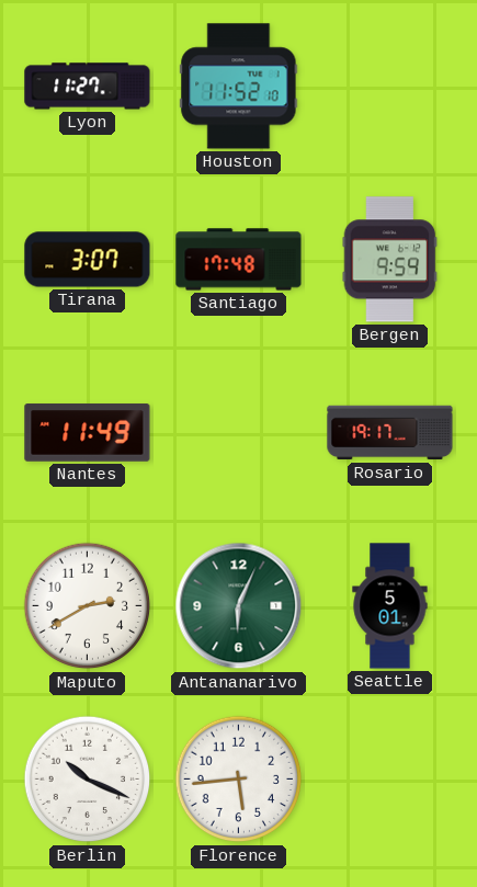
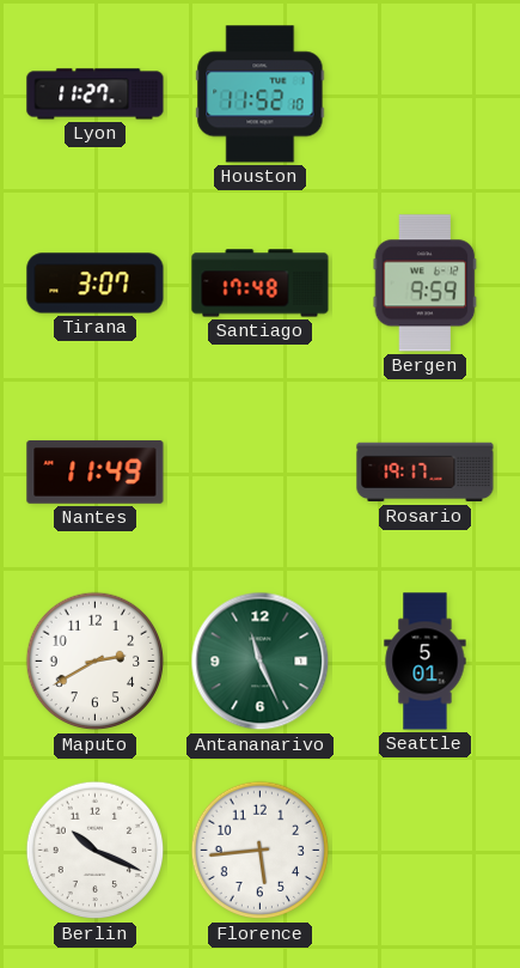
Antananarivo: 6:04 -> 11:26
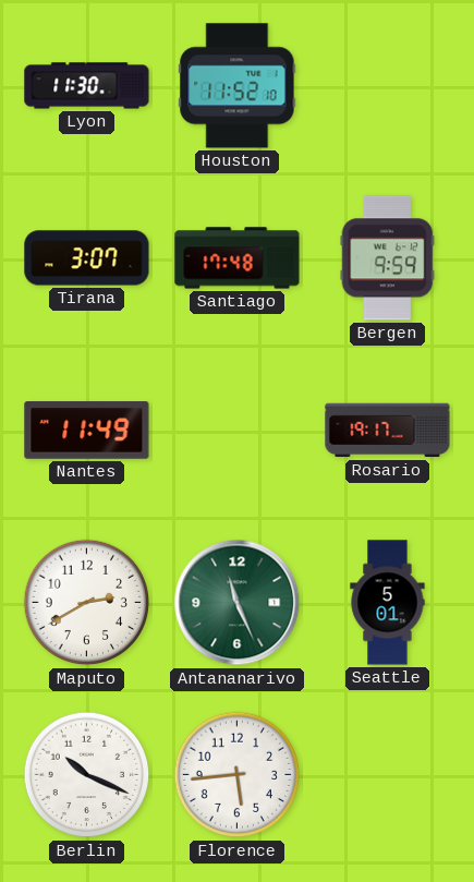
Lyon: 11:27 -> 11:30
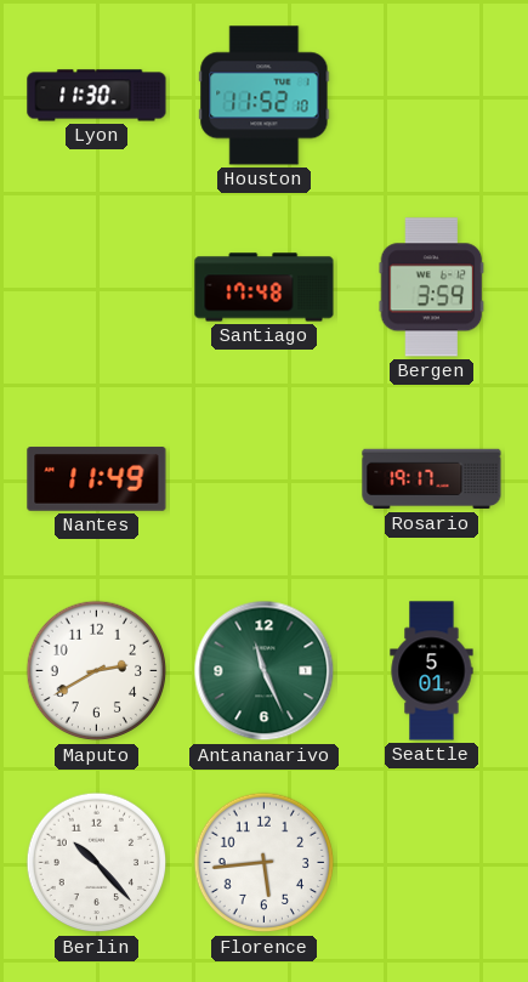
Tirana: 3:07 -> none
Bergen: 9:59 -> 3:59
Berlin: 10:19 -> 10:23
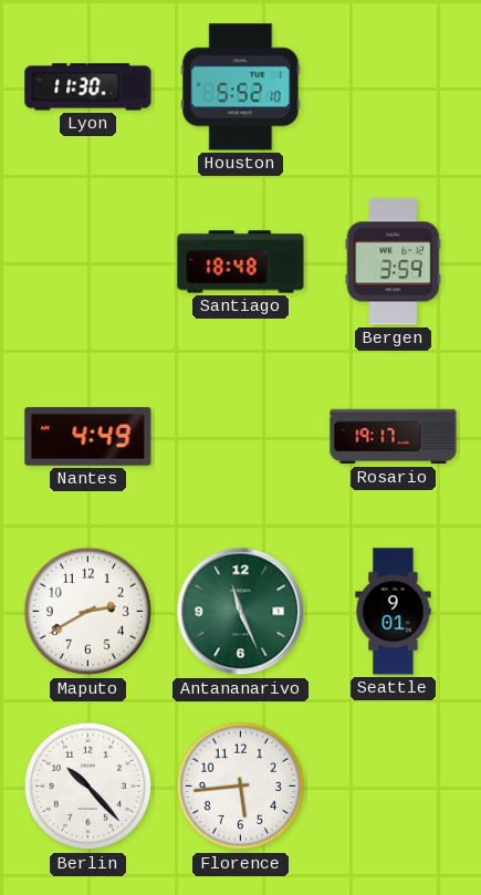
Houston: 11:52 -> 5:52
Santiago: 17:48 -> 18:48
Nantes: 11:49 -> 4:49
Seattle: 5:01 -> 9:01
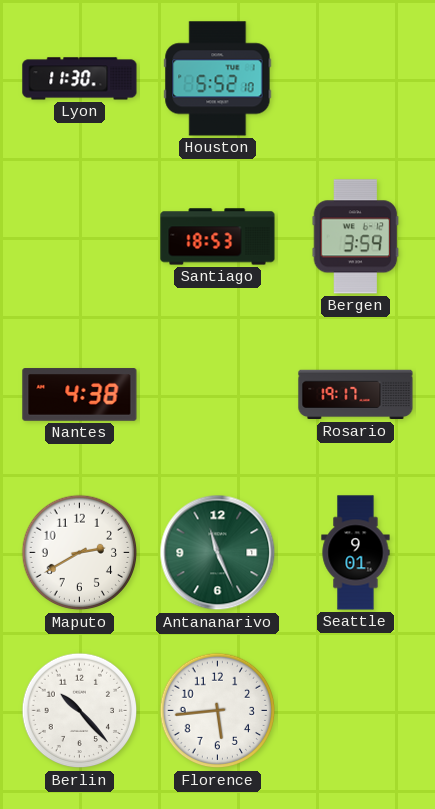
Santiago: 18:48 -> 18:53
Nantes: 4:49 -> 4:38
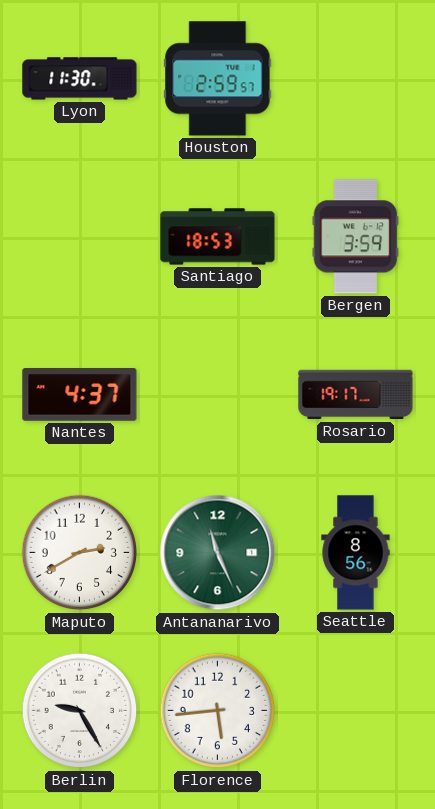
Houston: 5:52 -> 2:59
Nantes: 4:38 -> 4:37
Seattle: 9:01 -> 8:56
Berlin: 10:23 -> 9:25
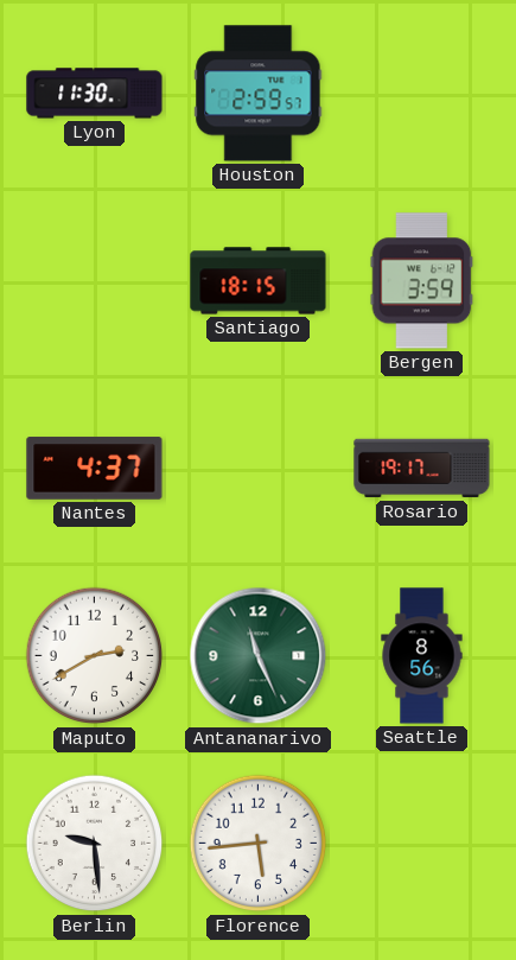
Santiago: 18:53 -> 18:15
Berlin: 9:25 -> 9:29
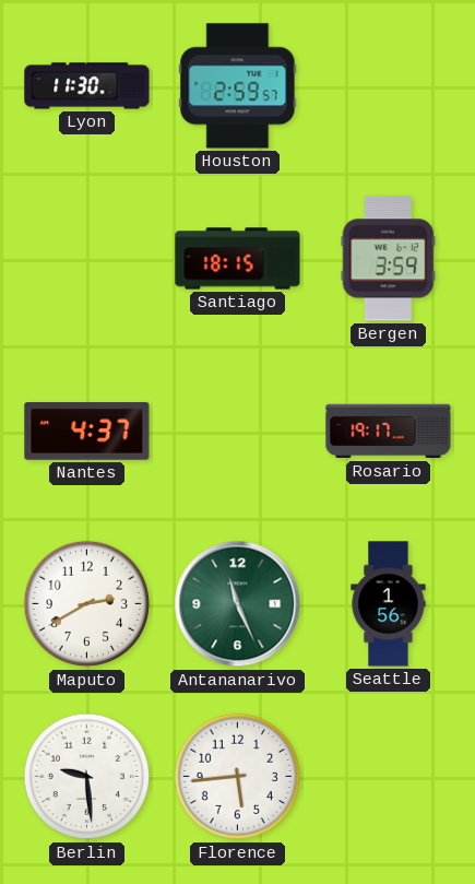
Seattle: 8:56 -> 1:56
